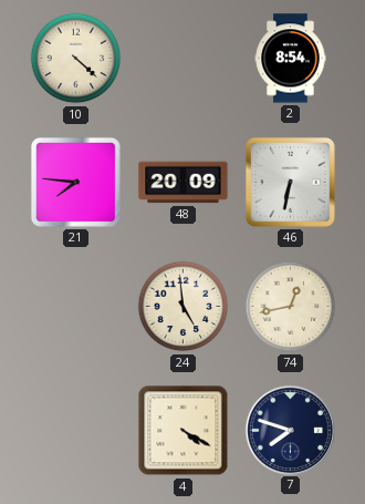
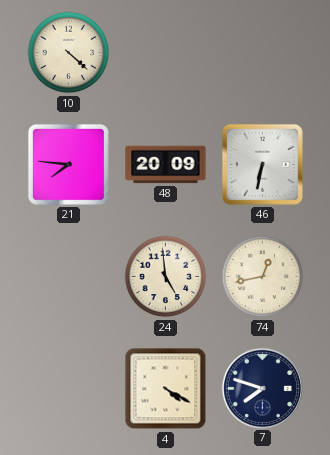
2: 8:54 -> none
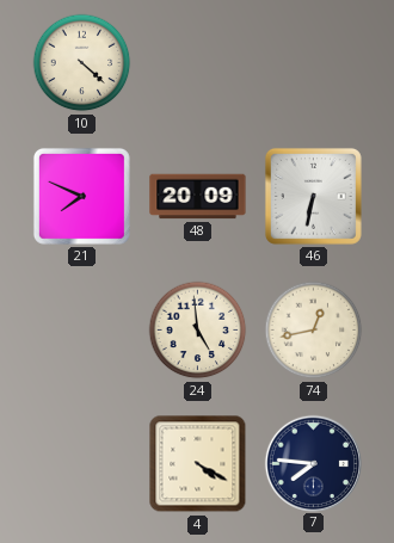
21: 7:46 -> 7:49
7: 7:48 -> 7:46
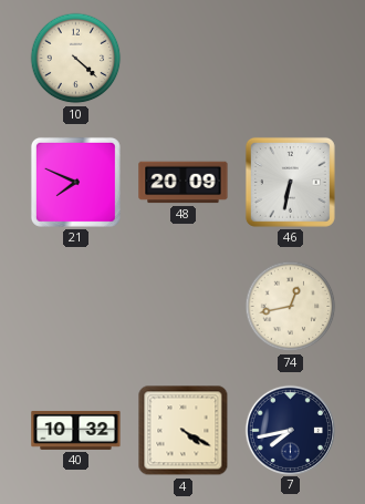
24: 4:59 -> none
40: none -> 10:32
7: 7:46 -> 7:43
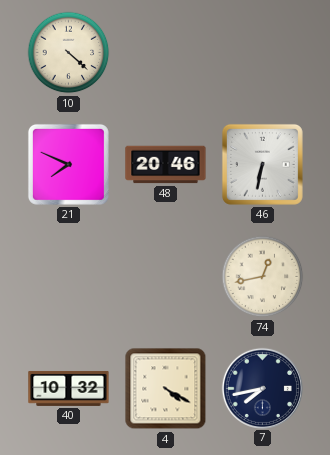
48: 20:09 -> 20:46
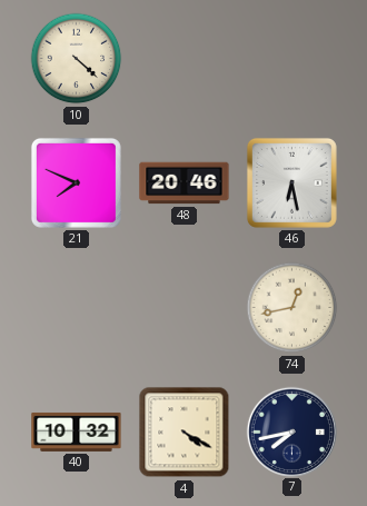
46: 6:32 -> 6:28
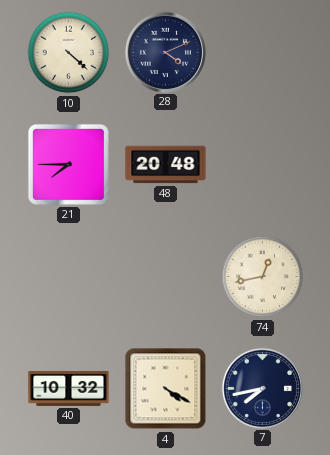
28: none -> 4:11
21: 7:49 -> 7:45
48: 20:46 -> 20:48
46: 6:28 -> none
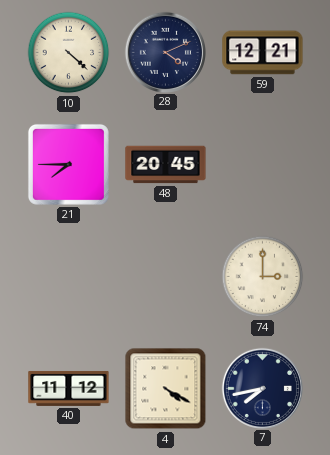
59: none -> 12:21
48: 20:48 -> 20:45
74: 12:43 -> 3:00
40: 10:32 -> 11:12
